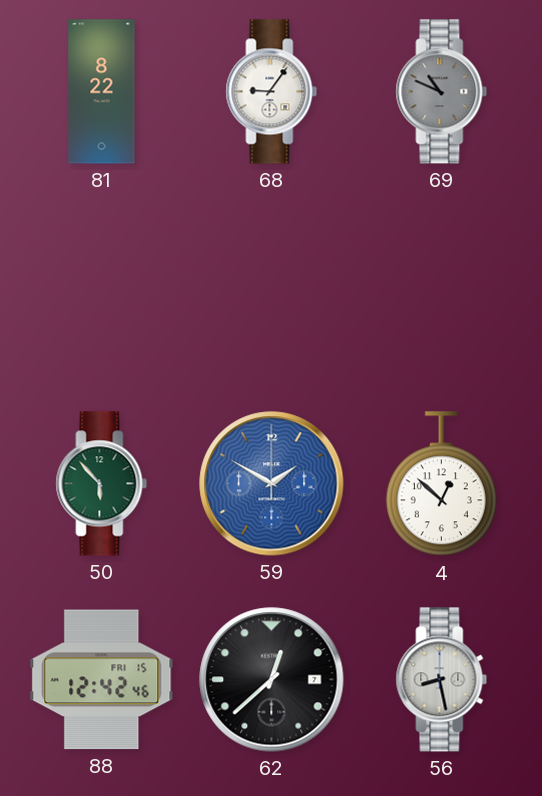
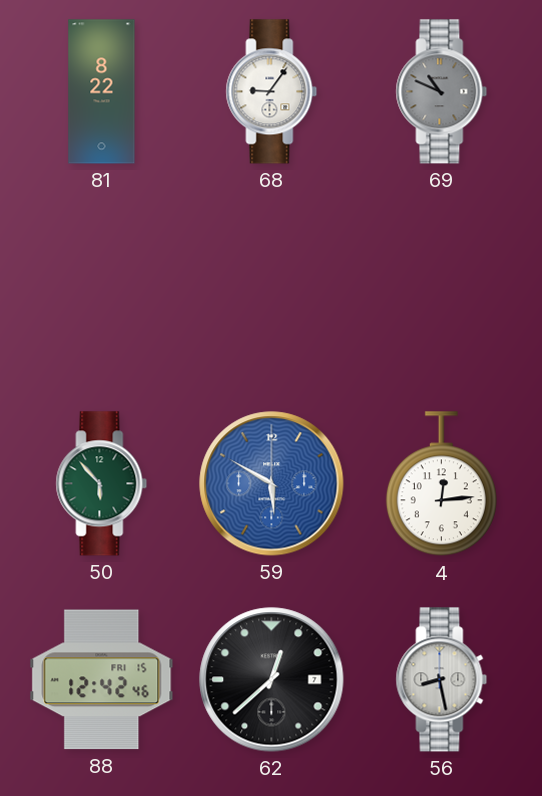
59: 1:50 -> 5:50
4: 12:52 -> 12:14
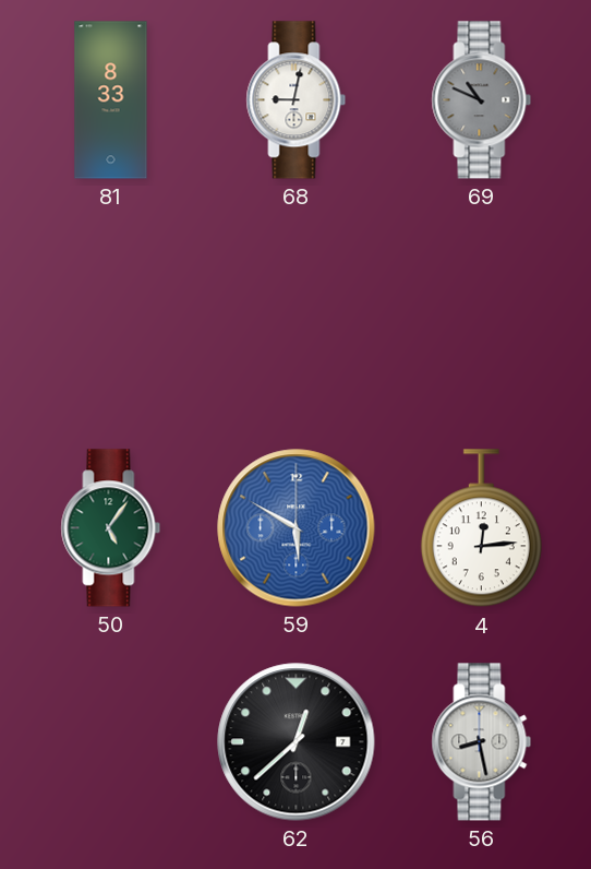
81: 8:22 -> 8:33
68: 9:06 -> 9:02
50: 5:53 -> 5:06
88: 12:42 -> none
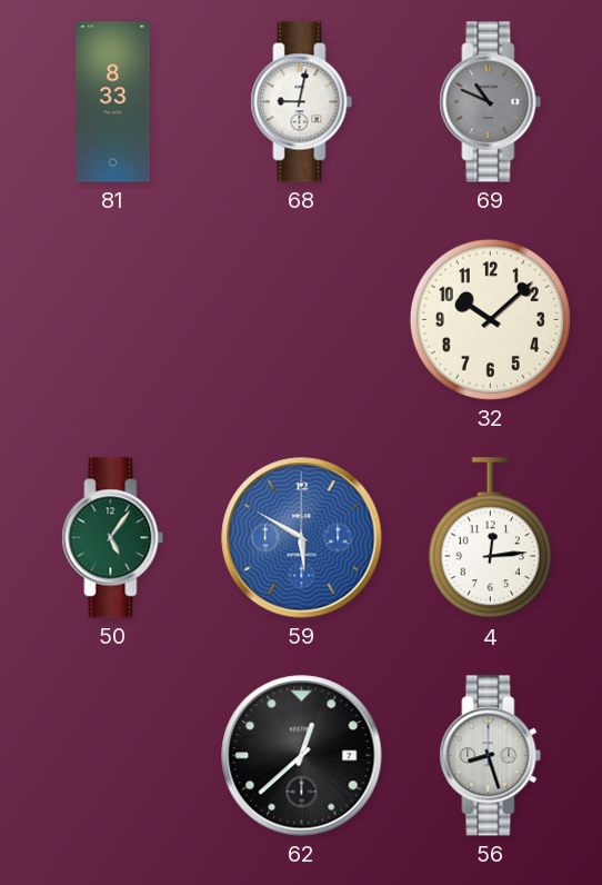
32: none -> 10:08
56: 8:28 -> 8:27
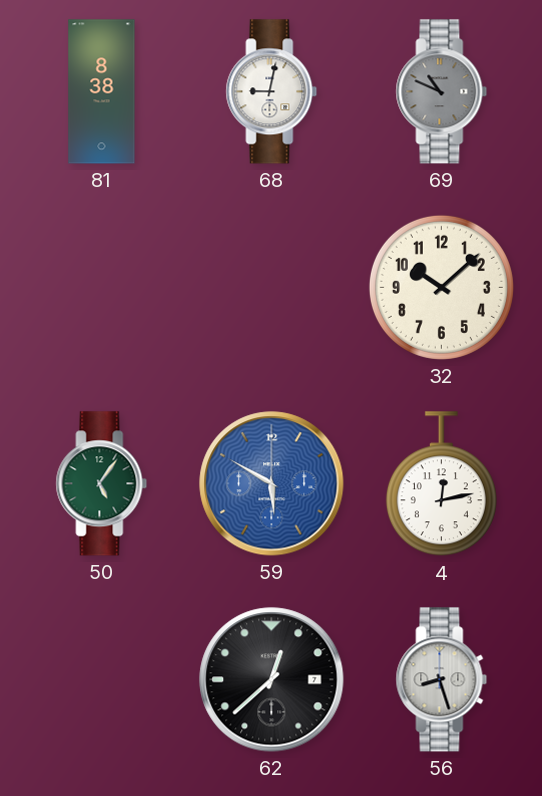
81: 8:33 -> 8:38
4: 12:14 -> 12:13
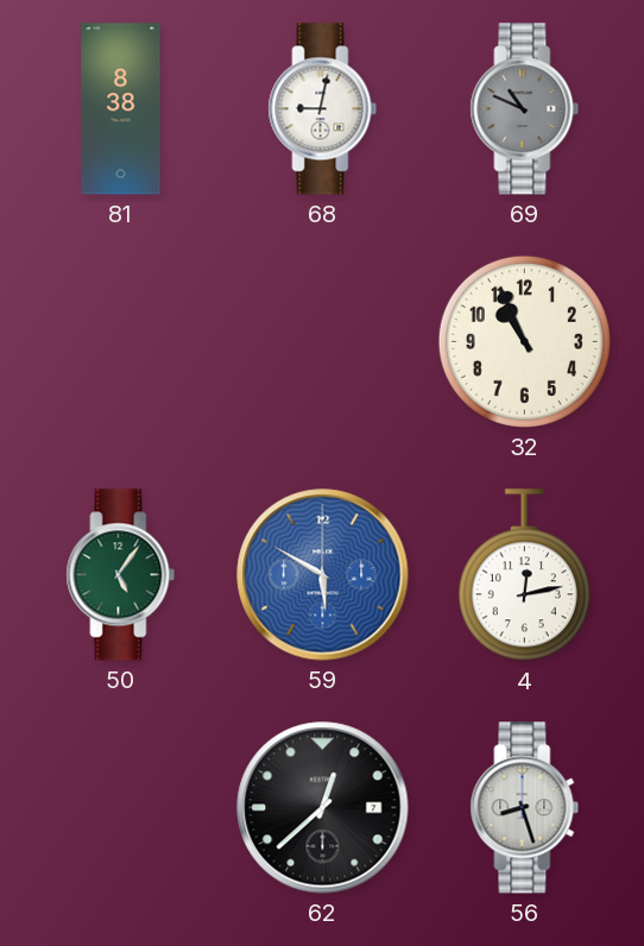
32: 10:08 -> 10:56
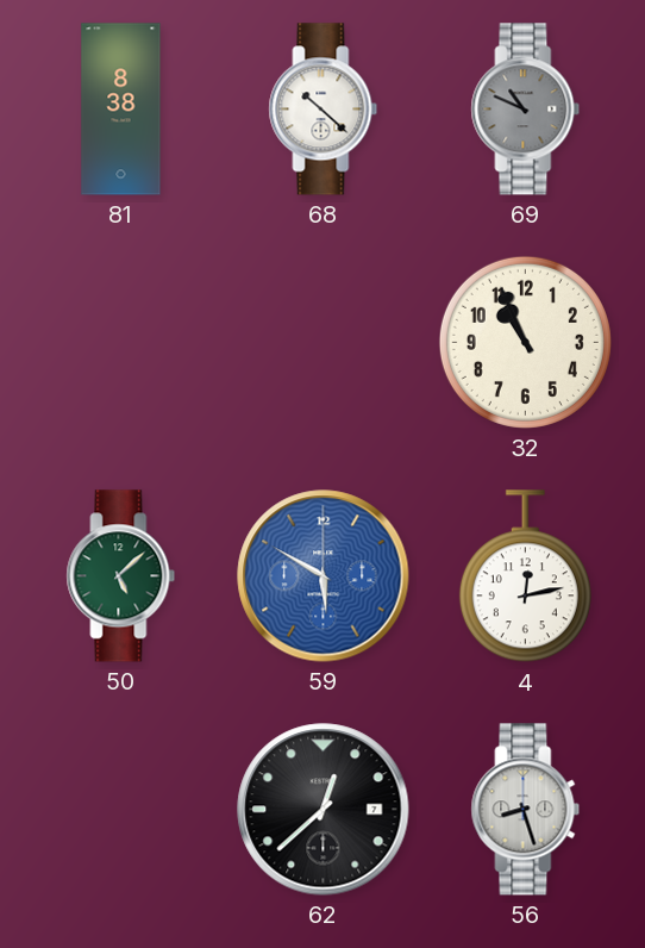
68: 9:02 -> 10:22
50: 5:06 -> 5:08
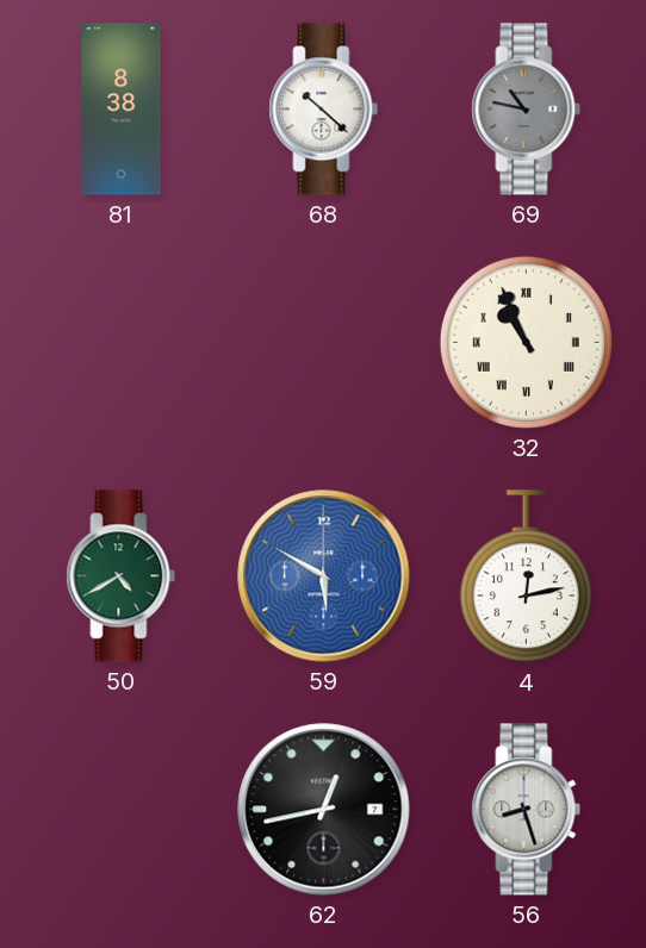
69: 10:49 -> 10:47
32 numerals: Arabic -> Roman
50: 5:08 -> 4:40
62: 12:38 -> 12:43
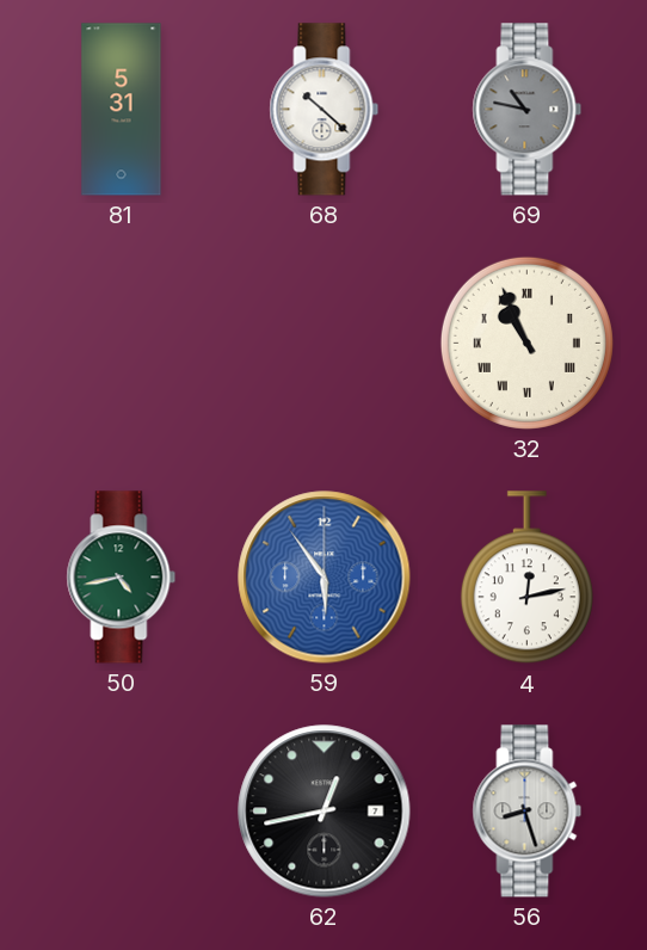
81: 8:38 -> 5:31
50: 4:40 -> 4:43
59: 5:50 -> 5:54
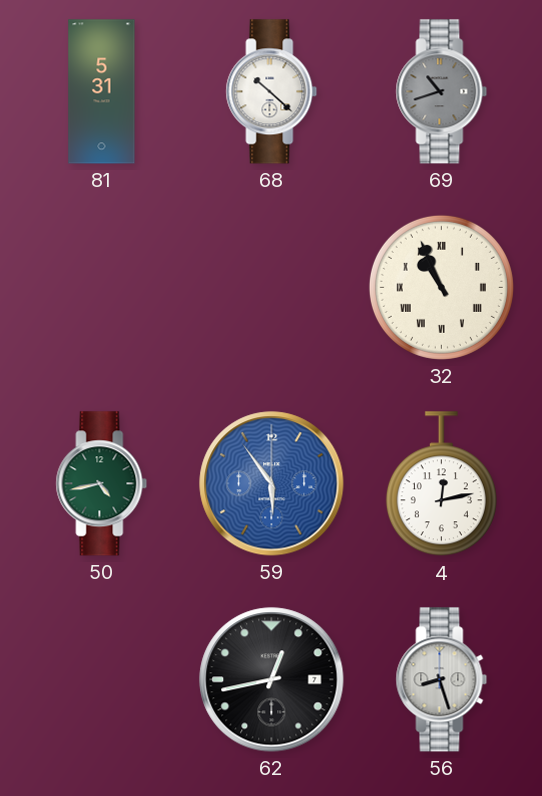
69: 10:47 -> 10:42
